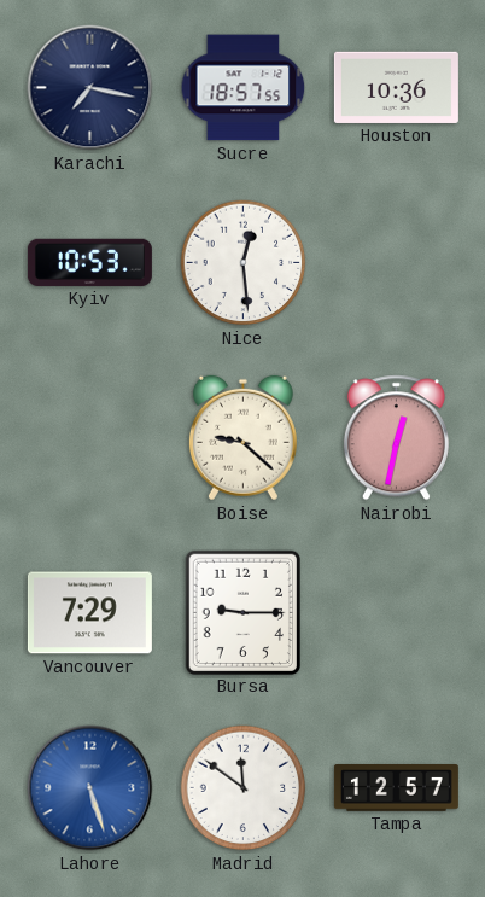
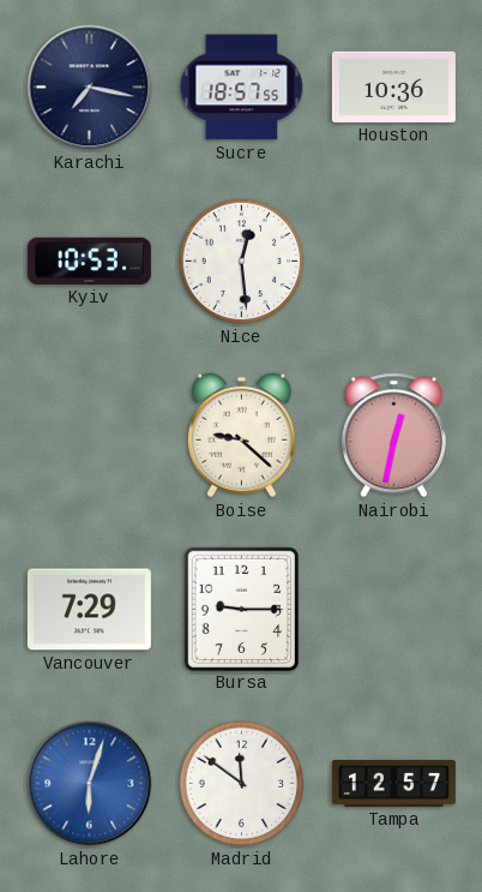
Lahore: 5:27 -> 6:03
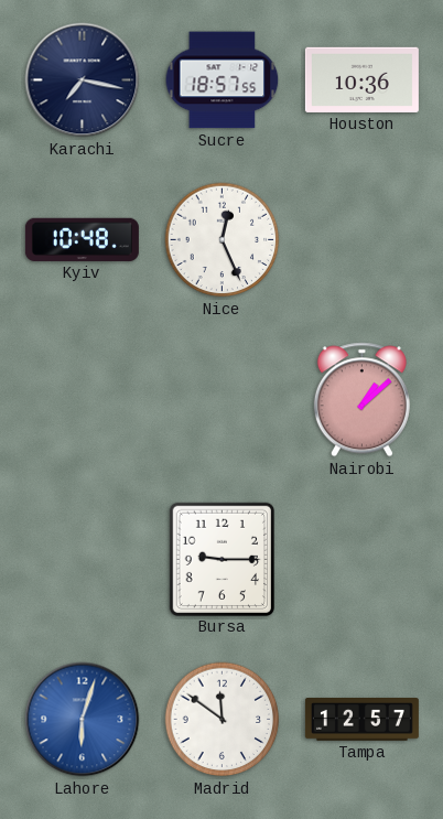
Kyiv: 10:53 -> 10:48
Nice: 12:29 -> 12:26
Boise: 9:22 -> none
Nairobi: 12:32 -> 1:08
Vancouver: 7:29 -> none
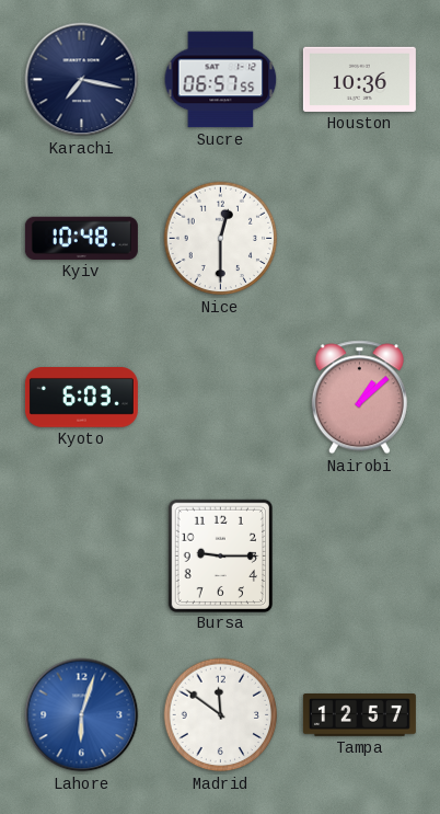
Sucre: 18:57 -> 06:57
Nice: 12:26 -> 12:30
Kyoto: none -> 6:03
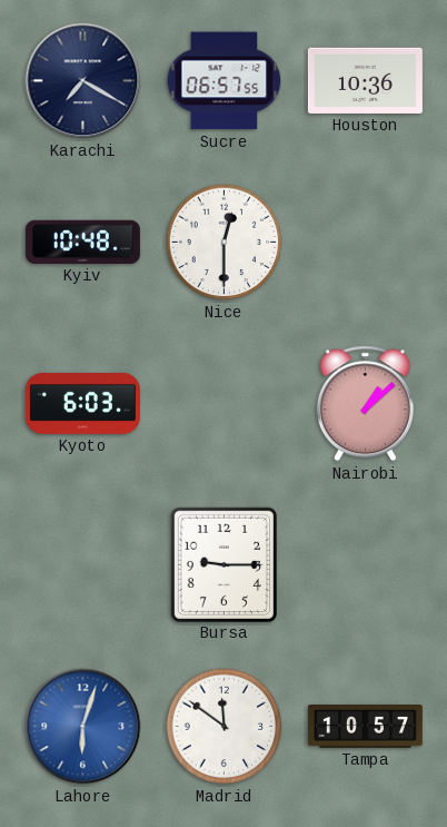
Karachi: 7:17 -> 7:20
Tampa: 12:57 -> 10:57
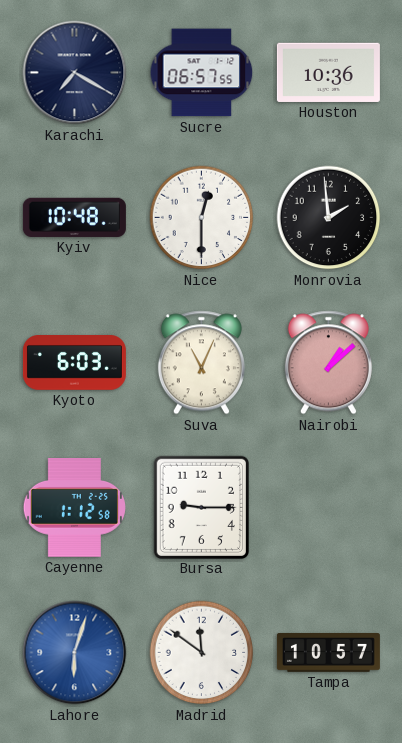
Monrovia: none -> 1:59
Suva: none -> 11:04
Cayenne: none -> 1:12
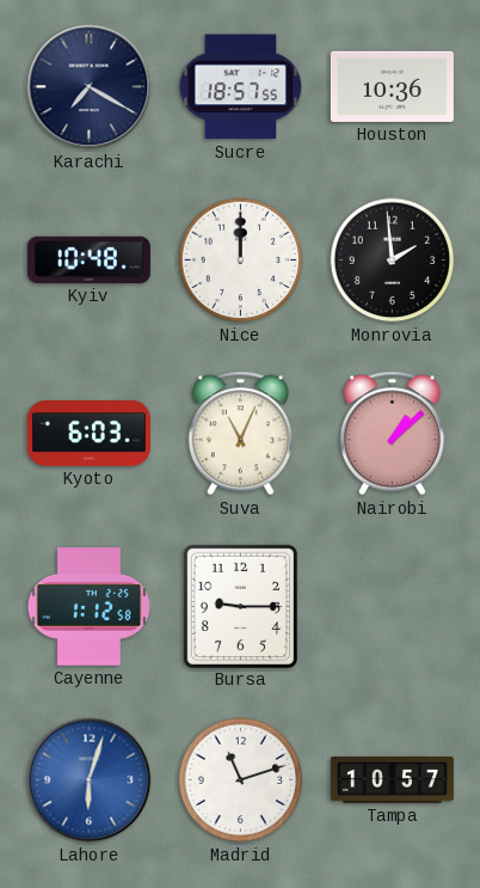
Sucre: 06:57 -> 18:57
Nice: 12:30 -> 12:00
Madrid: 11:51 -> 11:12
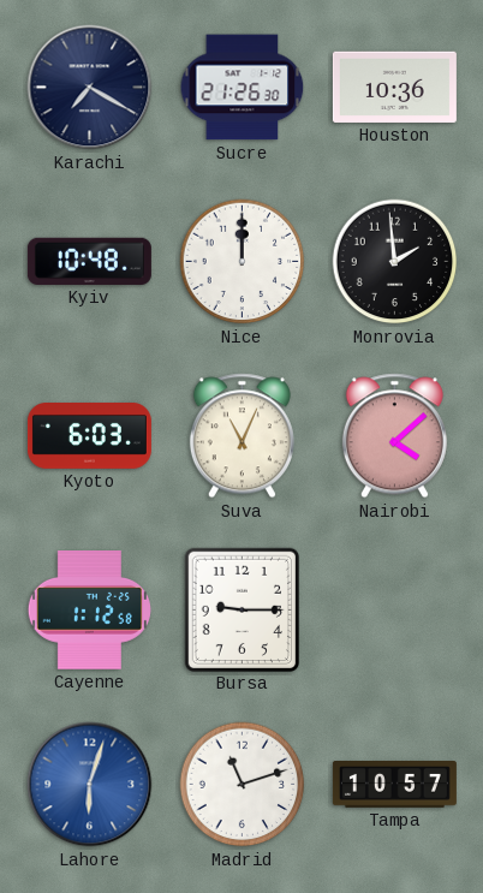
Sucre: 18:57 -> 21:26
Nairobi: 1:08 -> 4:08
